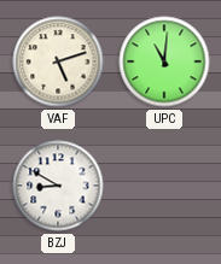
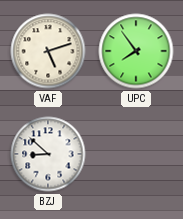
UPC: 11:01 -> 7:54
BZJ: 8:50 -> 8:52
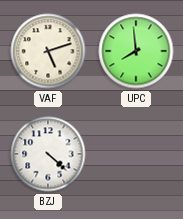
UPC: 7:54 -> 7:59
BZJ: 8:52 -> 4:22
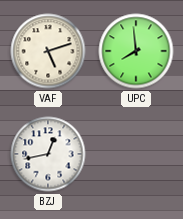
BZJ: 4:22 -> 12:43
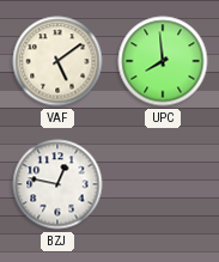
VAF: 5:12 -> 5:09
BZJ: 12:43 -> 12:47
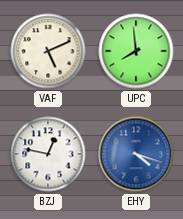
VAF: 5:09 -> 5:11
EHY: none -> 4:18
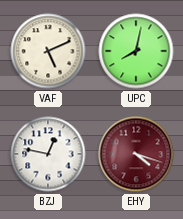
UPC: 7:59 -> 8:02
EHY dial: blue -> burgundy
